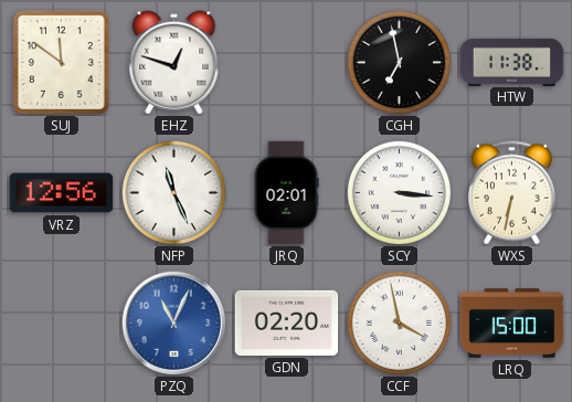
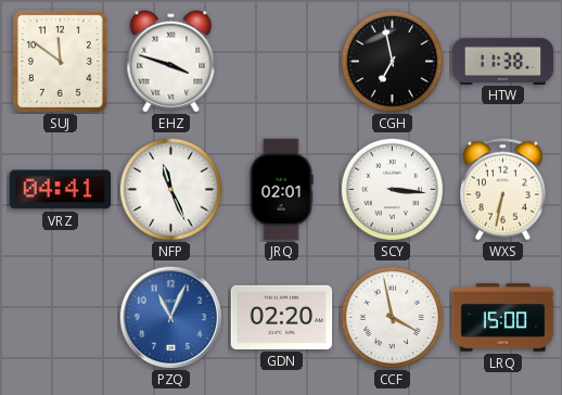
EHZ: 12:48 -> 3:48
VRZ: 12:56 -> 04:41
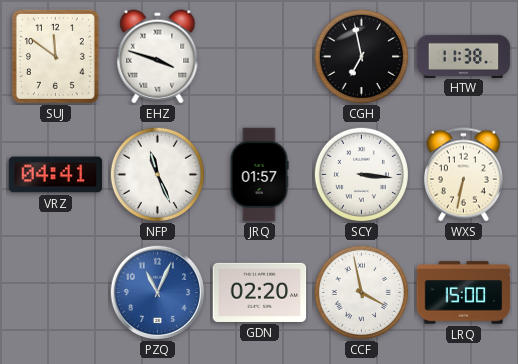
JRQ: 02:01 -> 01:57
